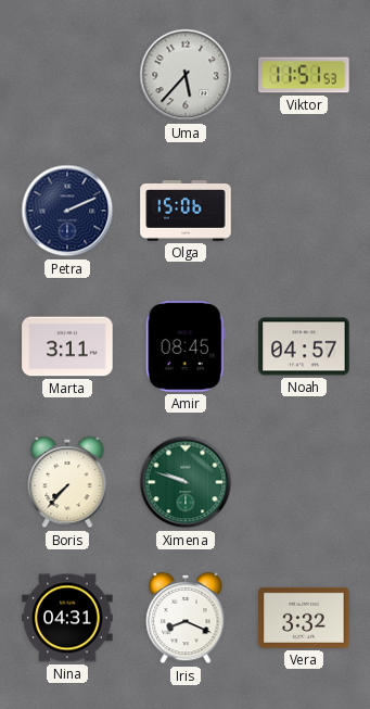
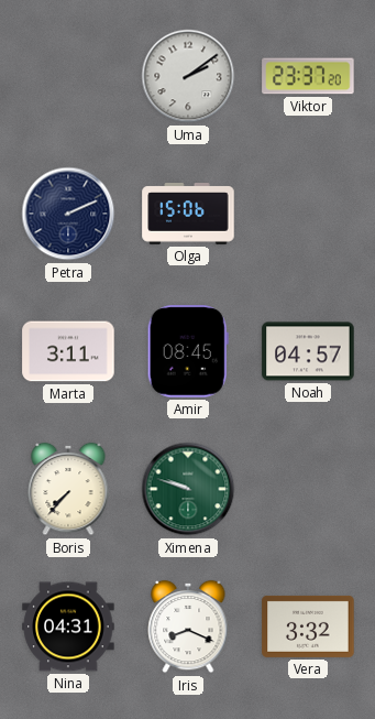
Uma: 5:37 -> 2:09
Viktor: 11:51 -> 23:37
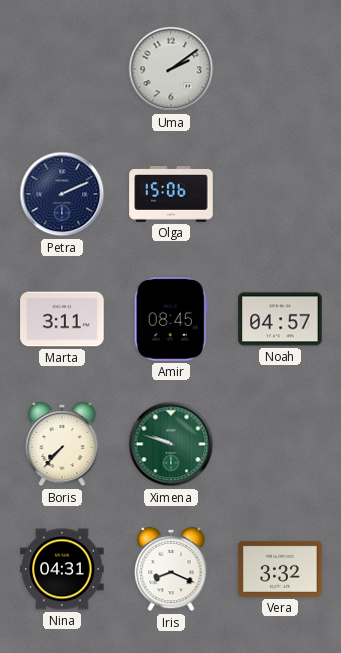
Viktor: 23:37 -> none
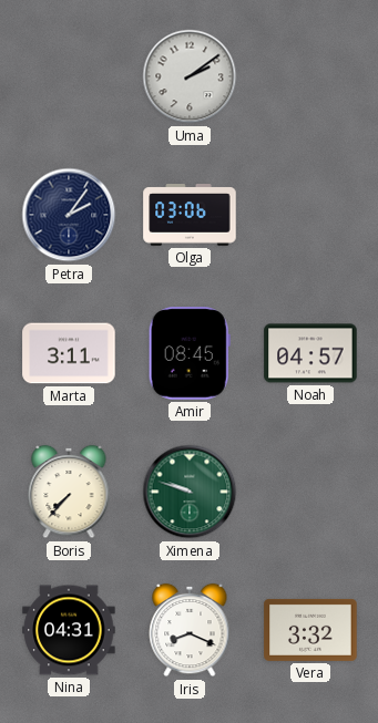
Petra: 2:11 -> 2:06
Olga: 15:06 -> 03:06
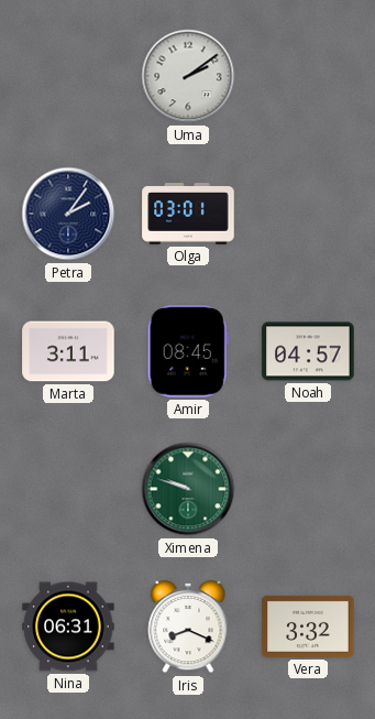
Olga: 03:06 -> 03:01
Boris: 7:37 -> none
Nina: 04:31 -> 06:31
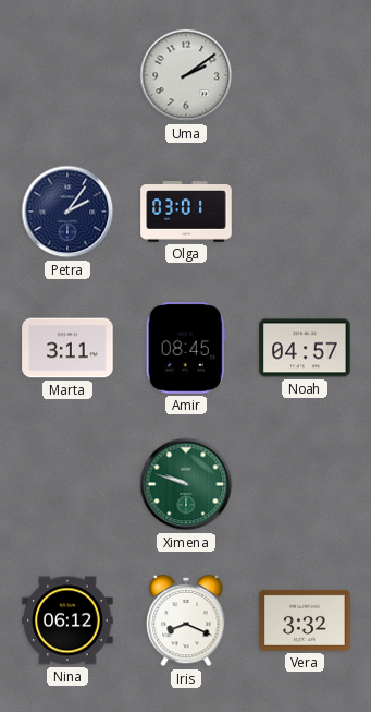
Nina: 06:31 -> 06:12
